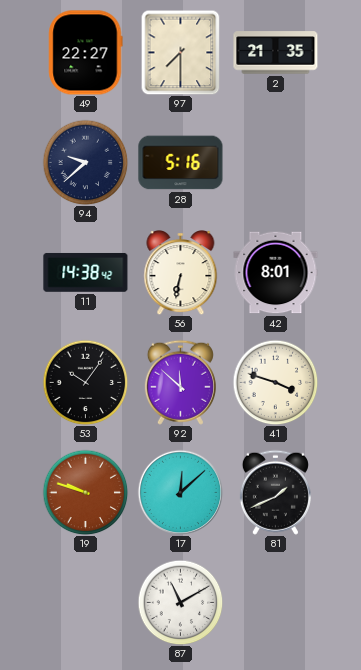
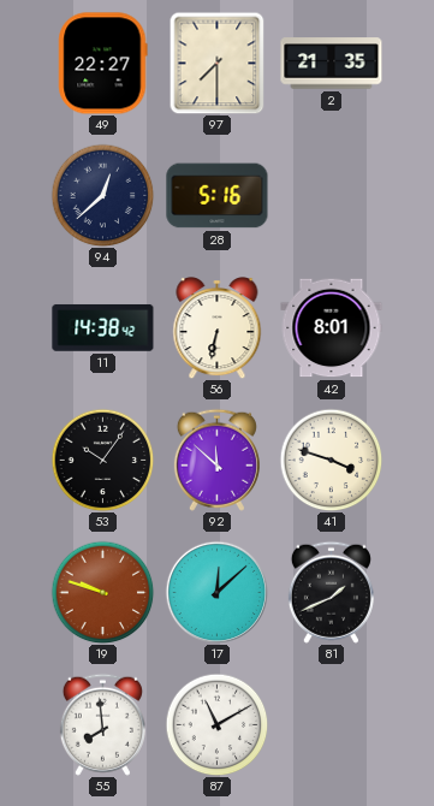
94: 9:38 -> 12:38
55: none -> 7:59
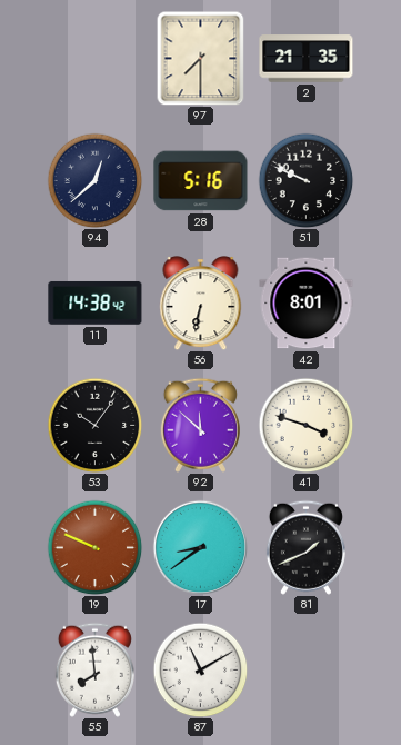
49: 22:27 -> none
51: none -> 9:49
19: 9:48 -> 9:49
17: 12:08 -> 8:39
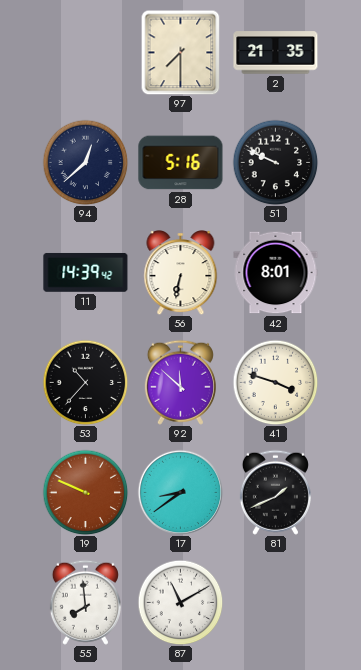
11: 14:38 -> 14:39
53: 10:06 -> 10:37
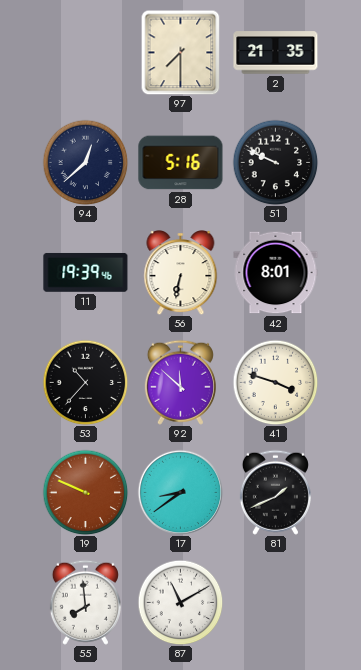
11: 14:39 -> 19:39
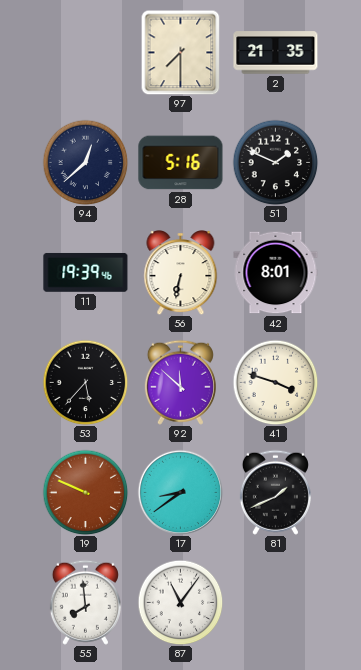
51: 9:49 -> 1:49
53: 10:37 -> 5:37
87: 11:10 -> 11:06
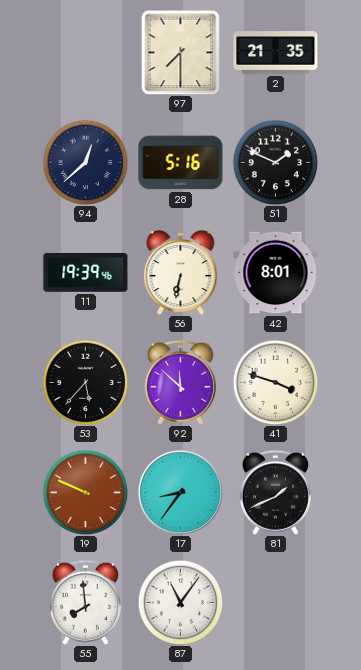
17: 8:39 -> 8:36
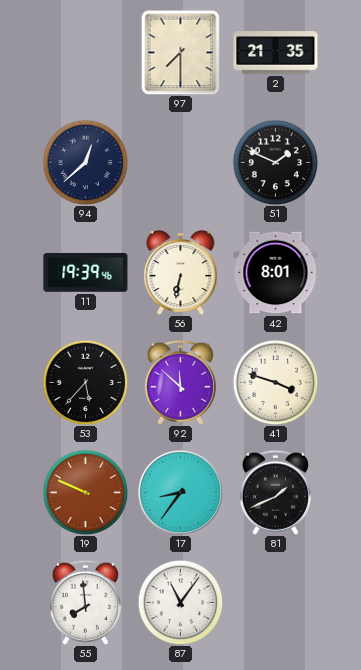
28: 5:16 -> none
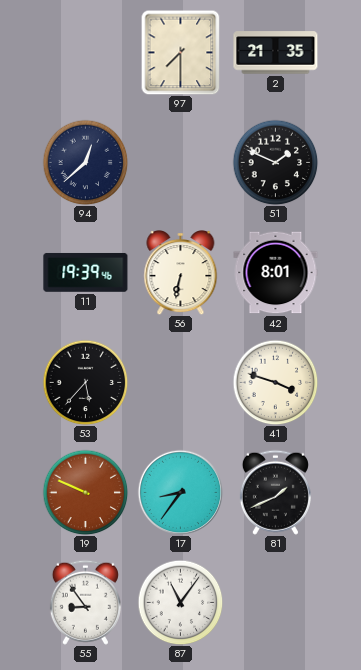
92: 11:52 -> none
55: 7:59 -> 8:54
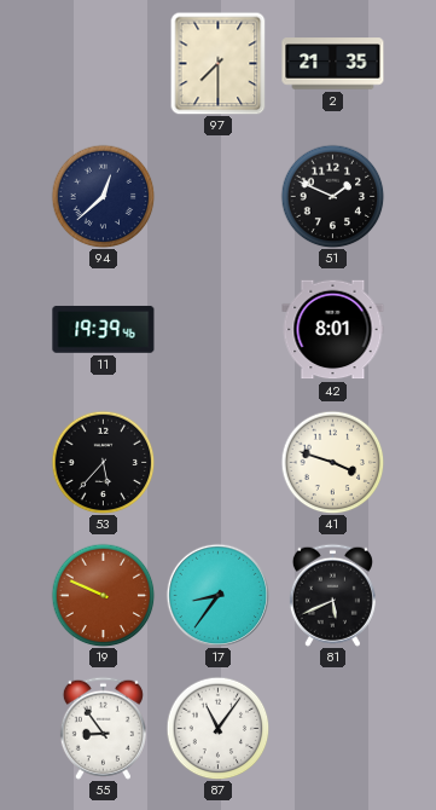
56: 6:32 -> none
81: 1:41 -> 5:41
